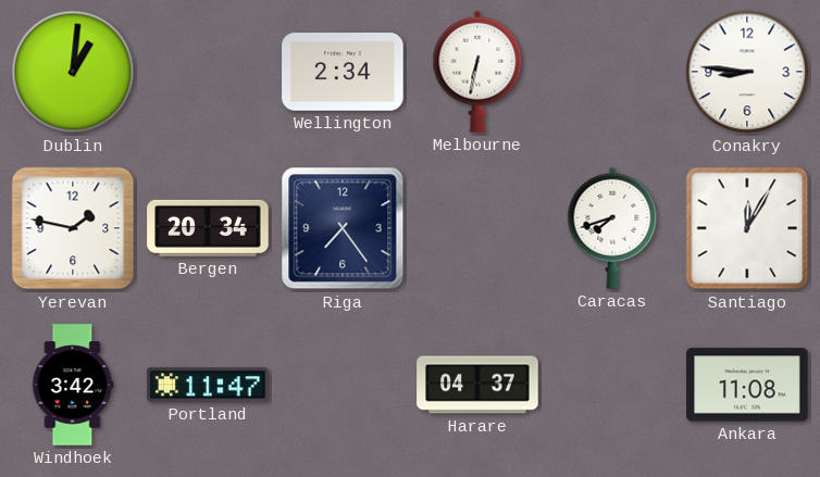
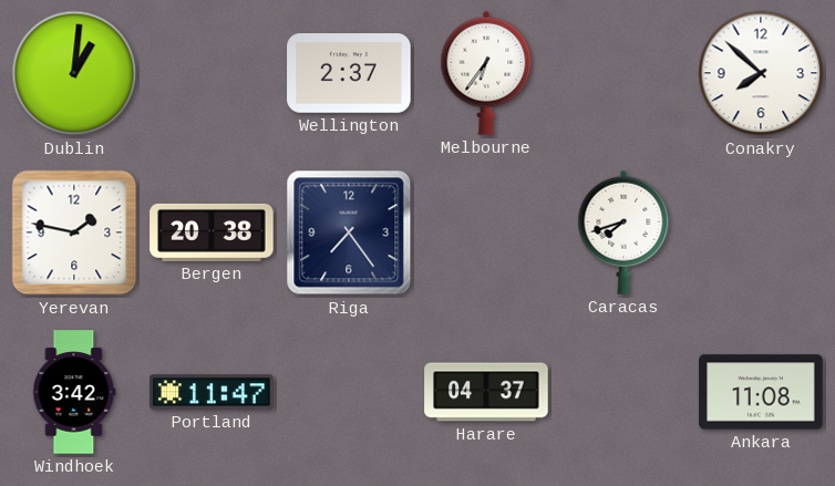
Wellington: 2:34 -> 2:37
Melbourne: 6:32 -> 6:36
Conakry: 8:46 -> 7:52
Bergen: 20:34 -> 20:38
Santiago: 12:05 -> none
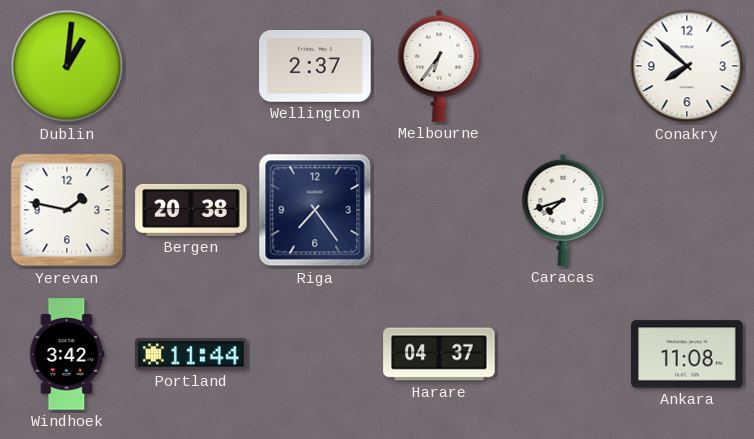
Portland: 11:47 -> 11:44
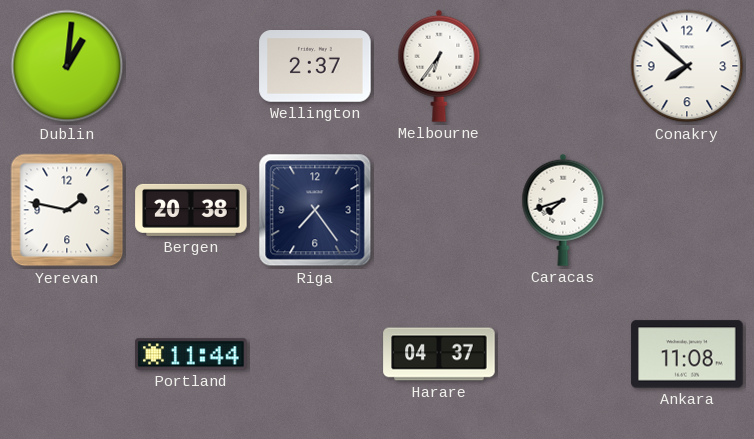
Windhoek: 3:42 -> none
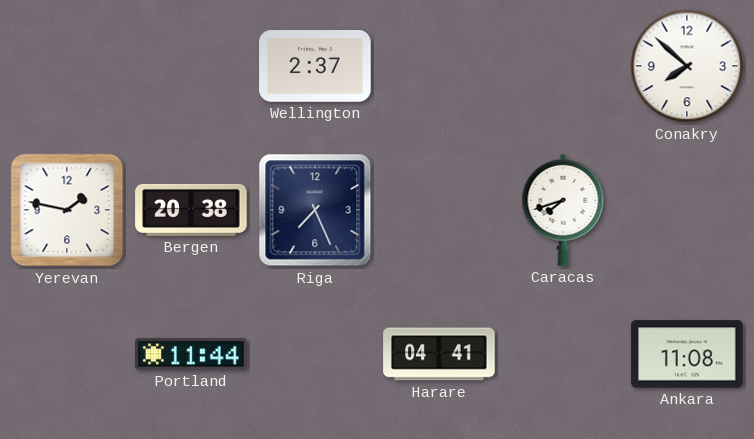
Dublin: 1:01 -> none
Melbourne: 6:36 -> none
Riga: 7:24 -> 7:26
Harare: 04:37 -> 04:41
